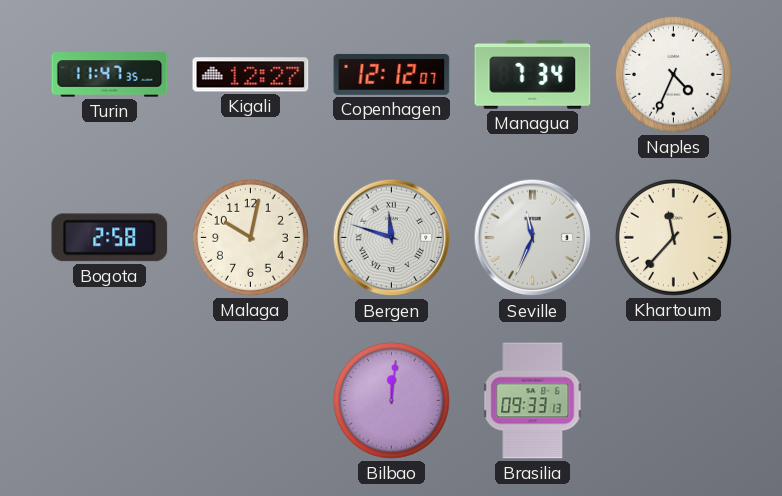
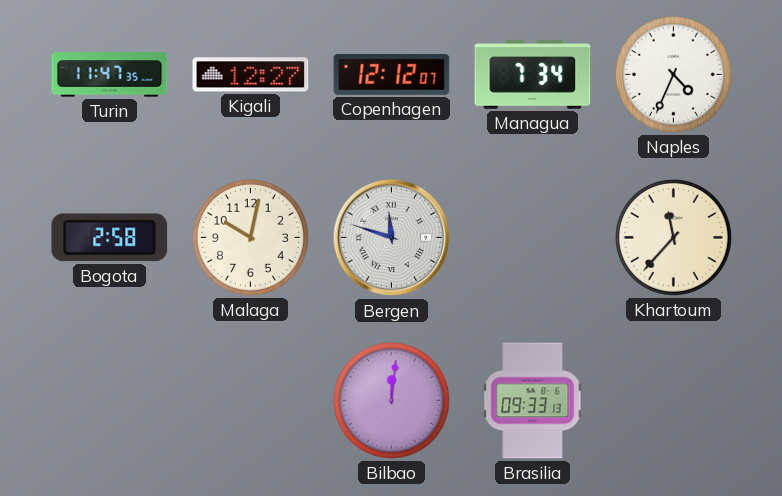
Seville: 11:34 -> none
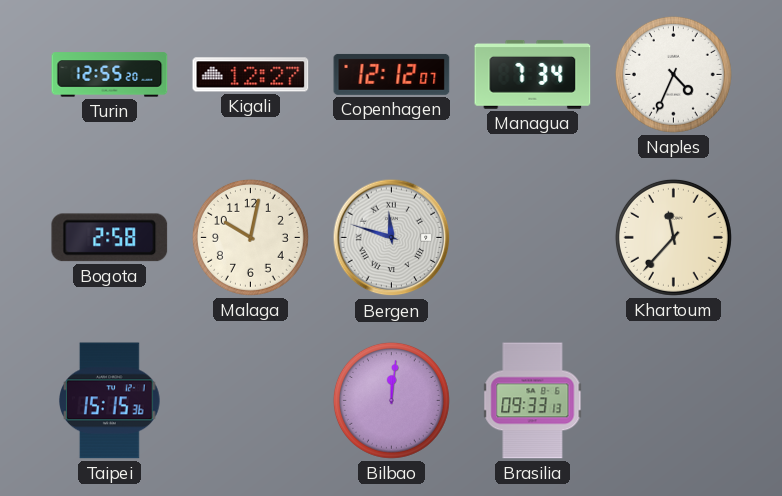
Turin: 11:47 -> 12:55
Taipei: none -> 15:15
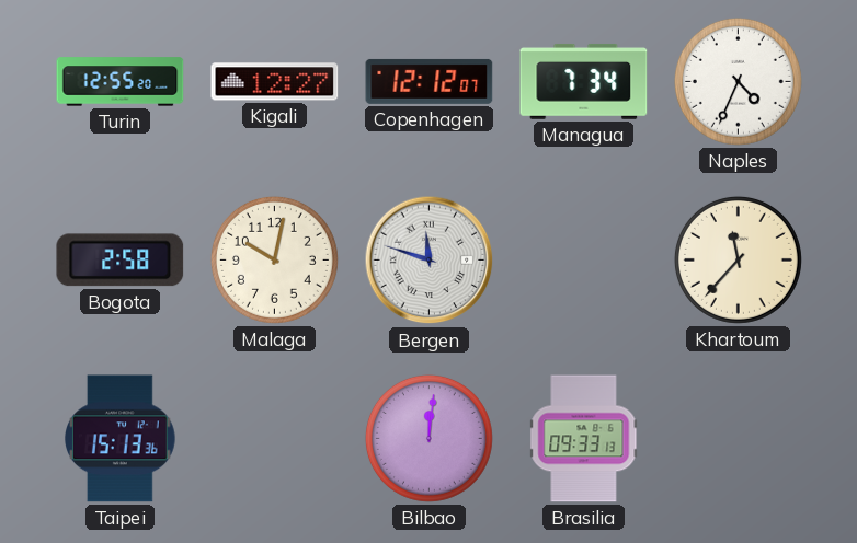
Taipei: 15:15 -> 15:13
